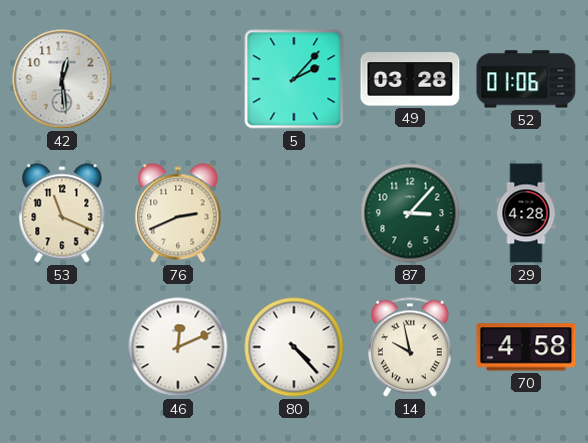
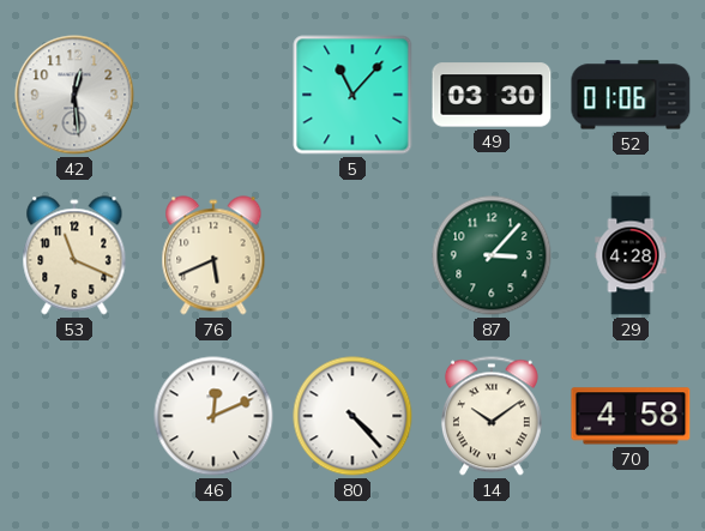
5: 2:07 -> 11:07
49: 03:28 -> 03:30
76: 2:41 -> 5:41
14: 9:58 -> 10:09
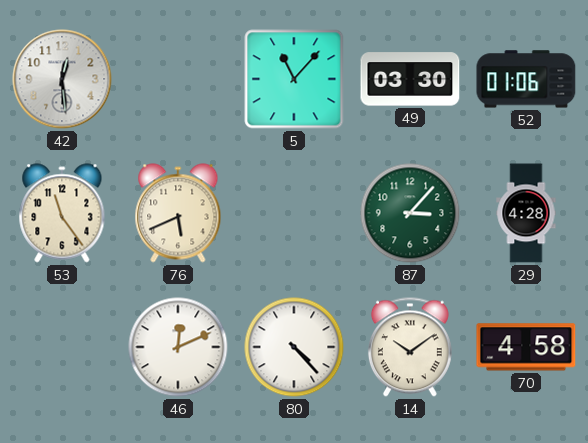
53: 11:19 -> 11:24
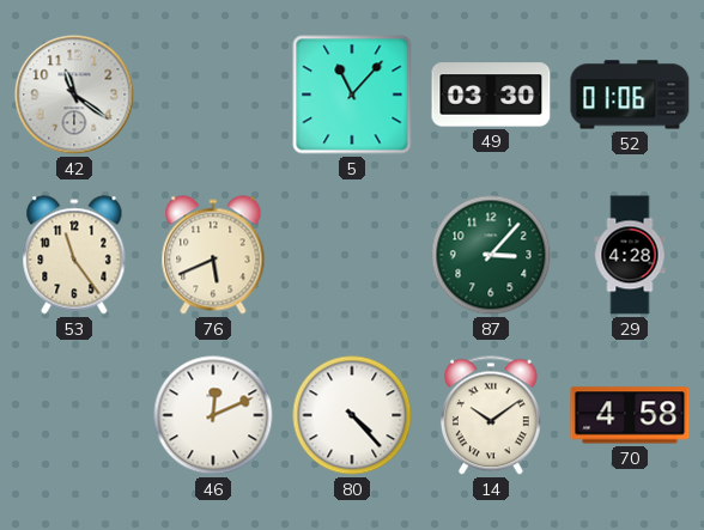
42: 12:29 -> 11:21
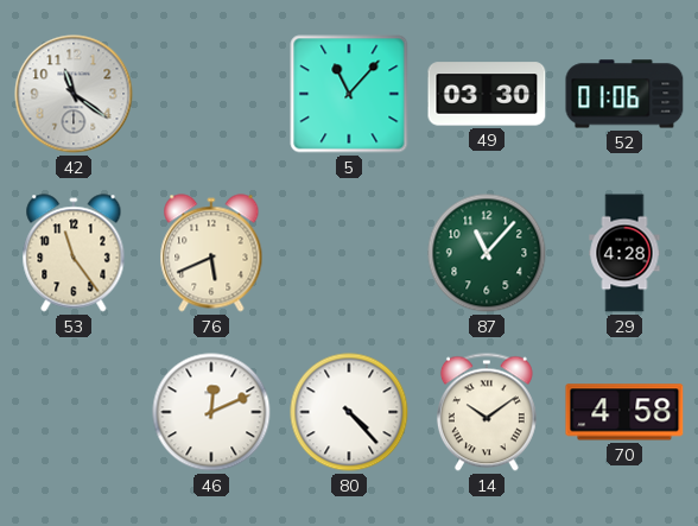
87: 3:07 -> 11:07
